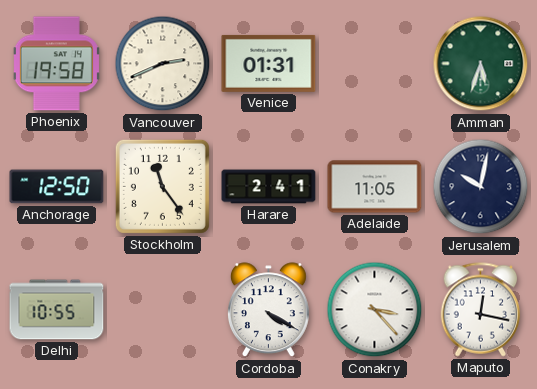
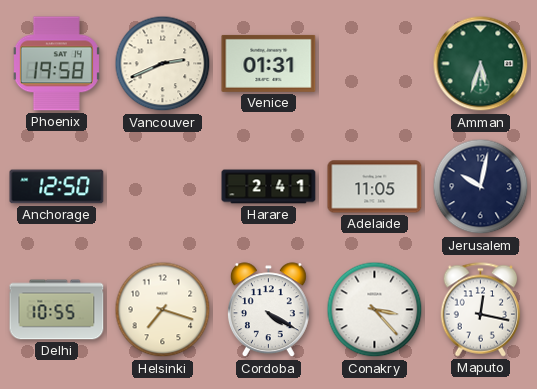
Stockholm: 11:24 -> none
Helsinki: none -> 7:18
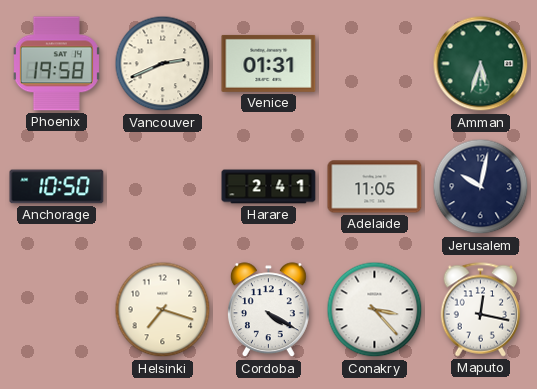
Anchorage: 12:50 -> 10:50
Delhi: 10:55 -> none
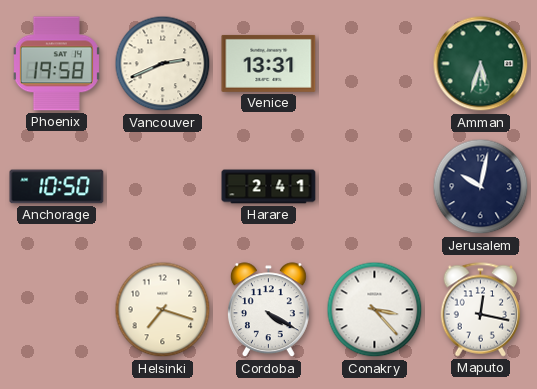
Venice: 01:31 -> 13:31
Adelaide: 11:05 -> none
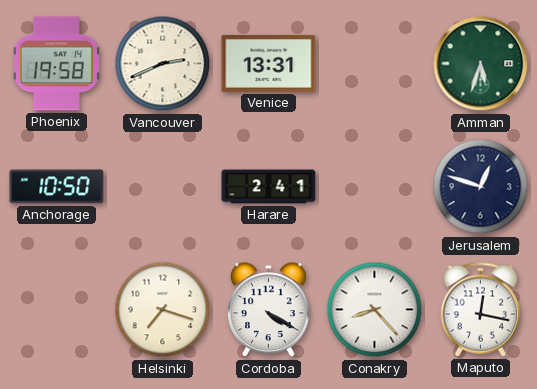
Jerusalem: 10:02 -> 12:48
Conakry: 3:23 -> 8:23
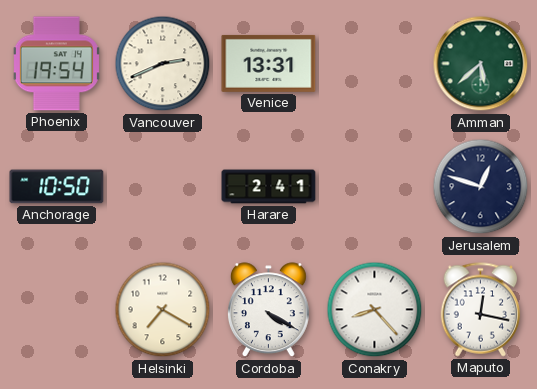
Phoenix: 19:58 -> 19:54
Amman: 5:33 -> 5:38
Helsinki: 7:18 -> 7:20
